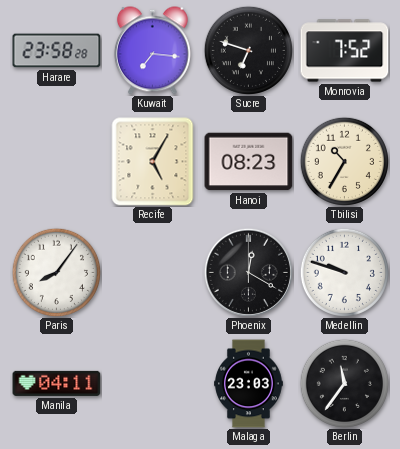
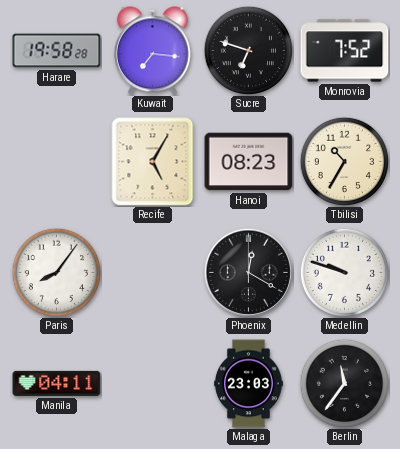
Harare: 23:58 -> 19:58
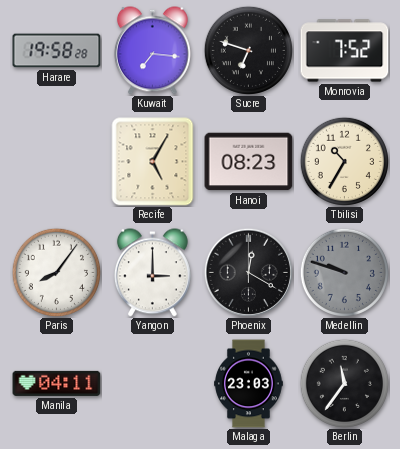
Yangon: none -> 3:00
Medellin dial: white -> grey
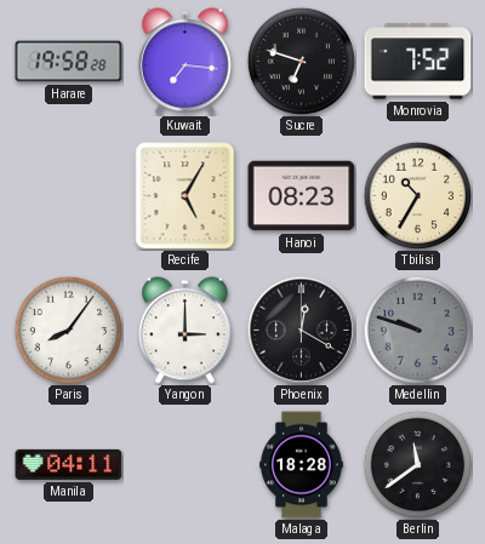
Malaga: 23:03 -> 18:28
Berlin: 11:36 -> 11:39
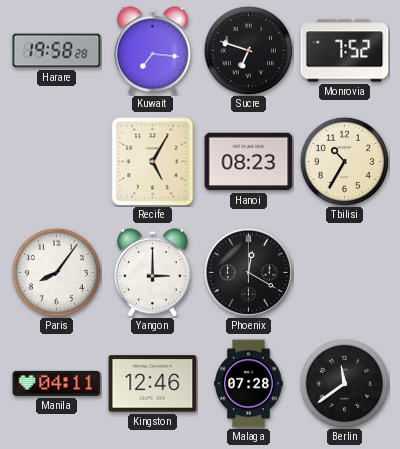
Medellin: 9:48 -> none
Kingston: none -> 12:46
Malaga: 18:28 -> 07:28
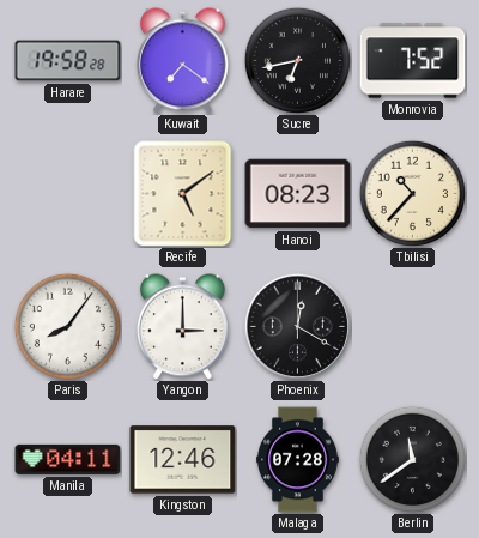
Kuwait: 7:16 -> 7:21
Sucre: 6:48 -> 6:43
Recife: 5:05 -> 5:09
Tbilisi: 10:35 -> 10:37
